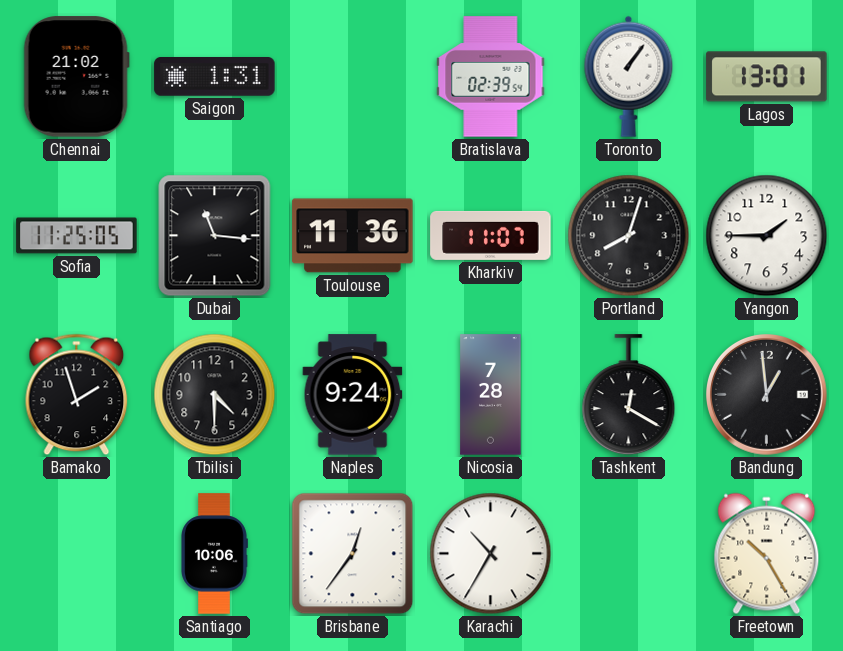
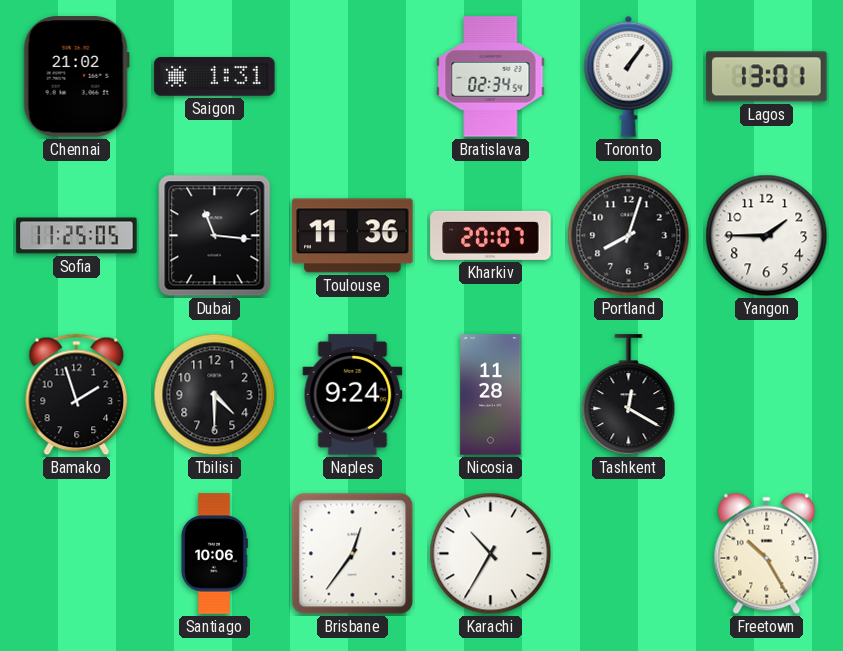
Bratislava: 02:39 -> 02:34
Kharkiv: 11:07 -> 20:07
Nicosia: 7:28 -> 11:28
Bandung: 12:59 -> none
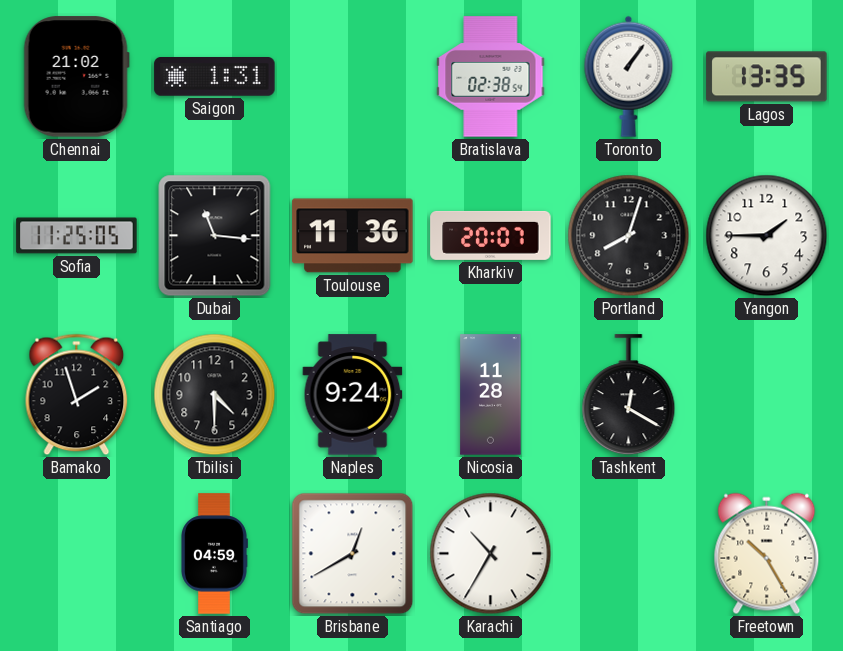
Bratislava: 02:34 -> 02:38
Lagos: 13:01 -> 13:35
Santiago: 10:06 -> 04:59
Brisbane: 12:36 -> 12:40
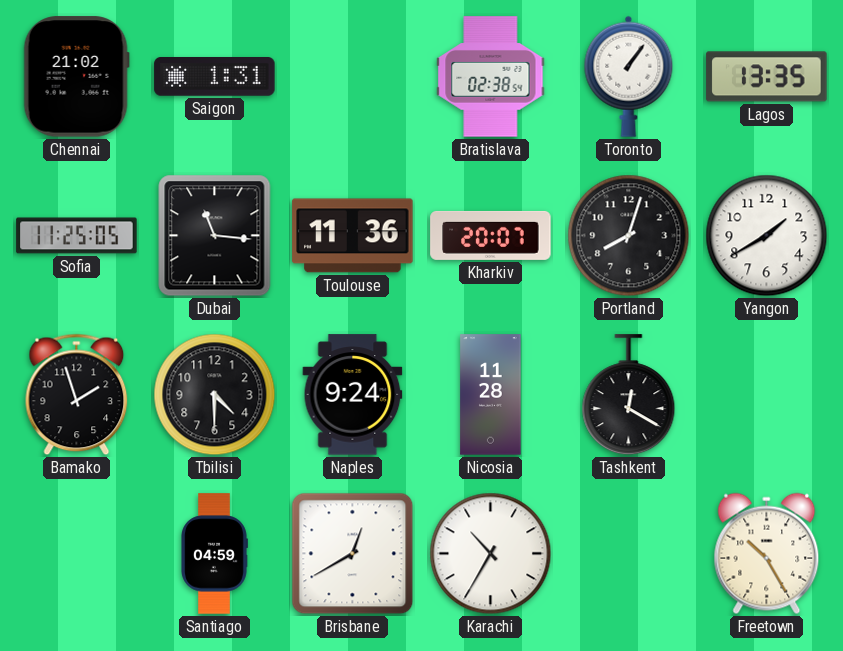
Yangon: 1:45 -> 1:40
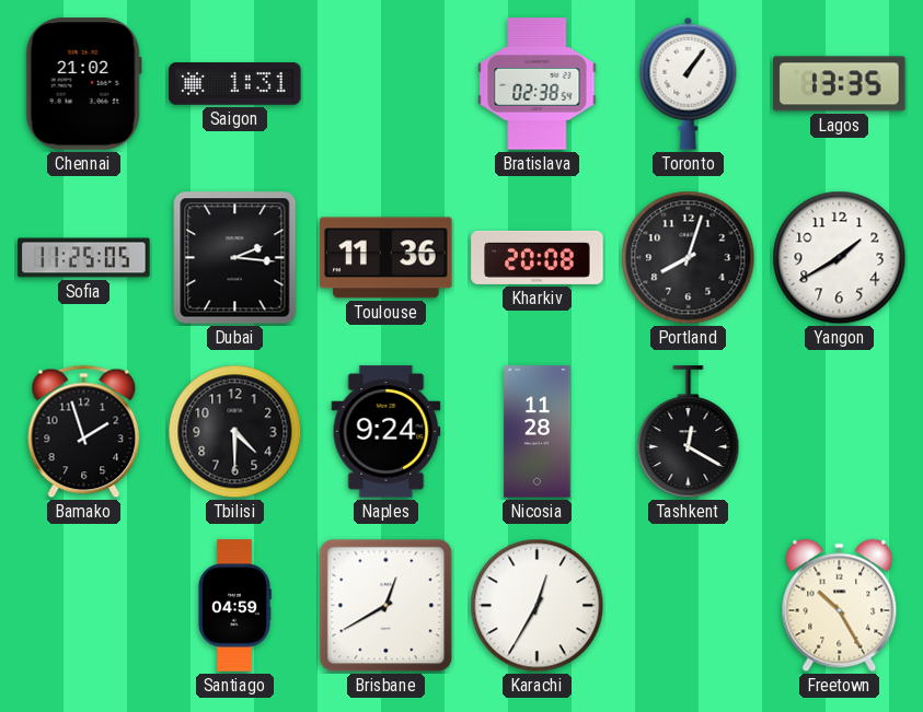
Dubai: 11:16 -> 2:16
Kharkiv: 20:07 -> 20:08
Karachi: 10:35 -> 12:35
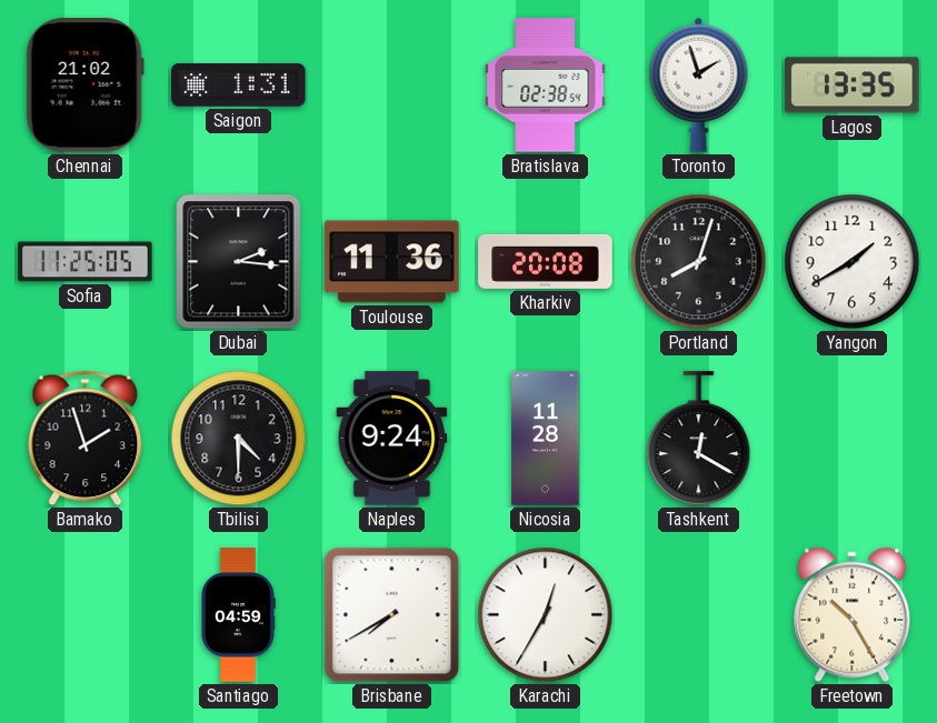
Toronto: 1:06 -> 1:57
Brisbane: 12:40 -> 7:40
